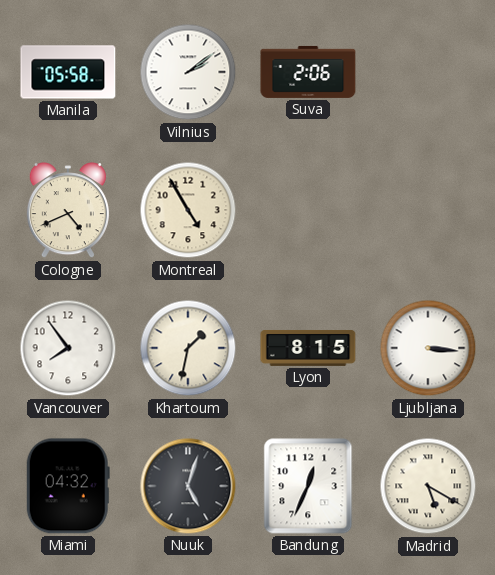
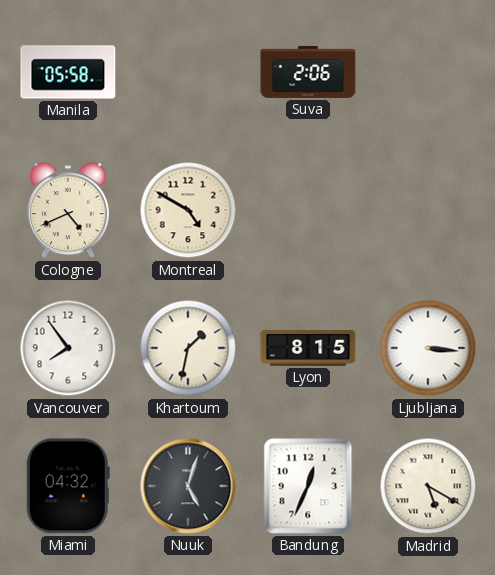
Vilnius: 2:09 -> none
Montreal: 4:55 -> 4:50
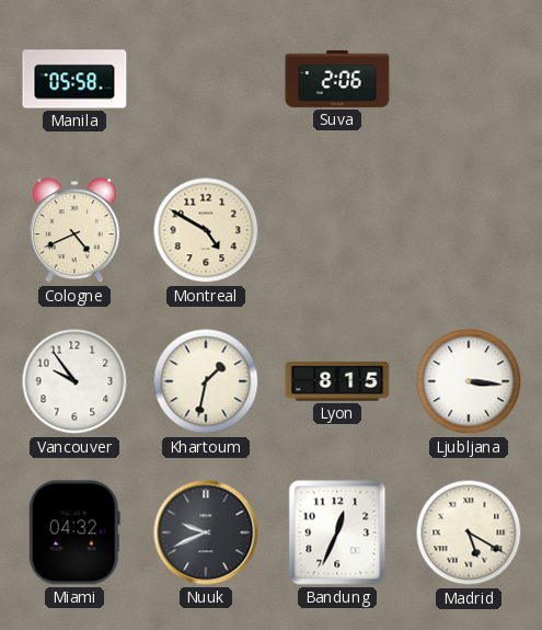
Vancouver: 7:54 -> 9:54
Nuuk: 5:03 -> 9:41
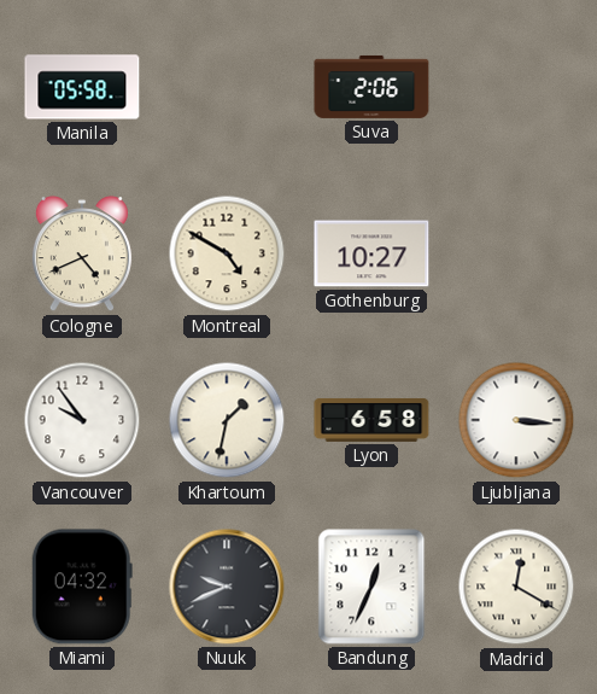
Gothenburg: none -> 10:27
Lyon: 8:15 -> 6:58
Madrid: 5:20 -> 12:20
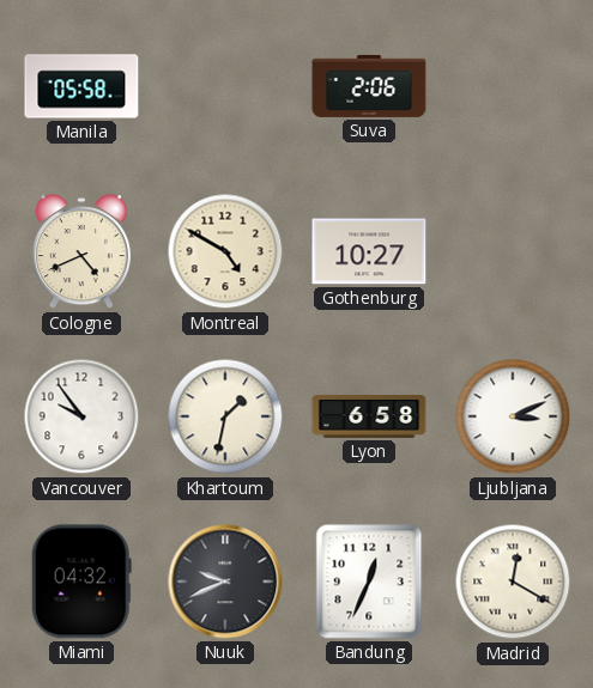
Ljubljana: 3:16 -> 3:11
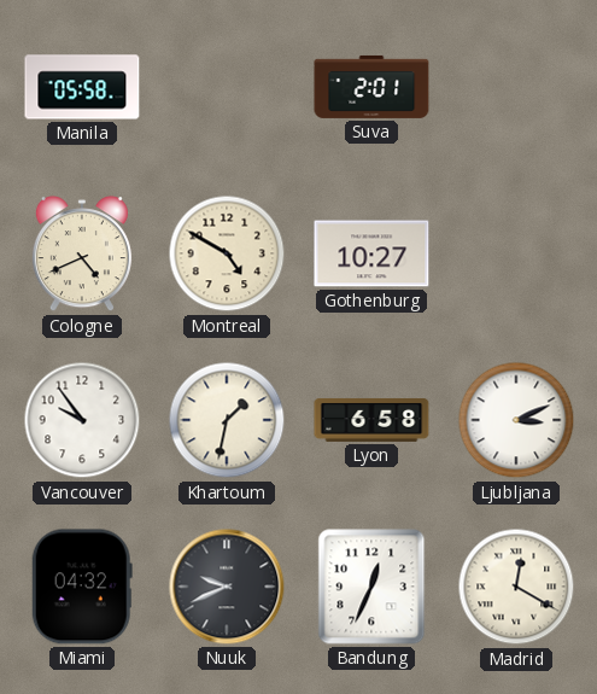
Suva: 2:06 -> 2:01
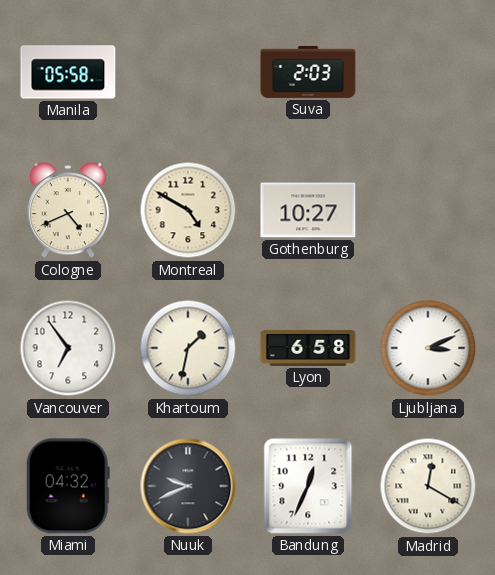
Suva: 2:01 -> 2:03
Vancouver: 9:54 -> 6:54
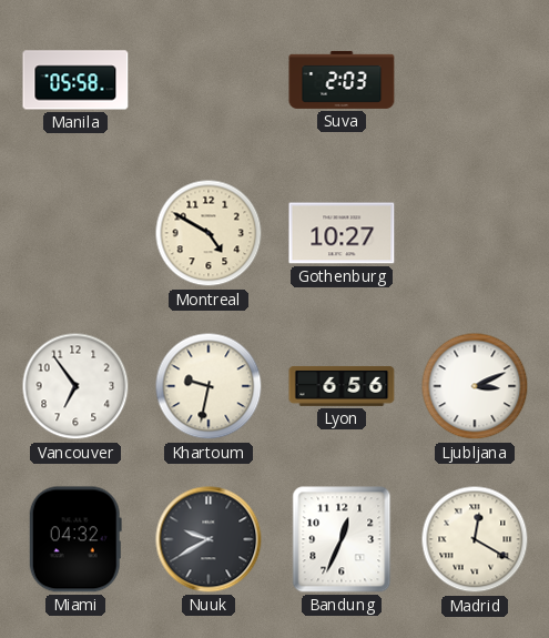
Cologne: 4:41 -> none
Khartoum: 1:32 -> 9:32
Lyon: 6:58 -> 6:56
Nuuk: 9:41 -> 9:40
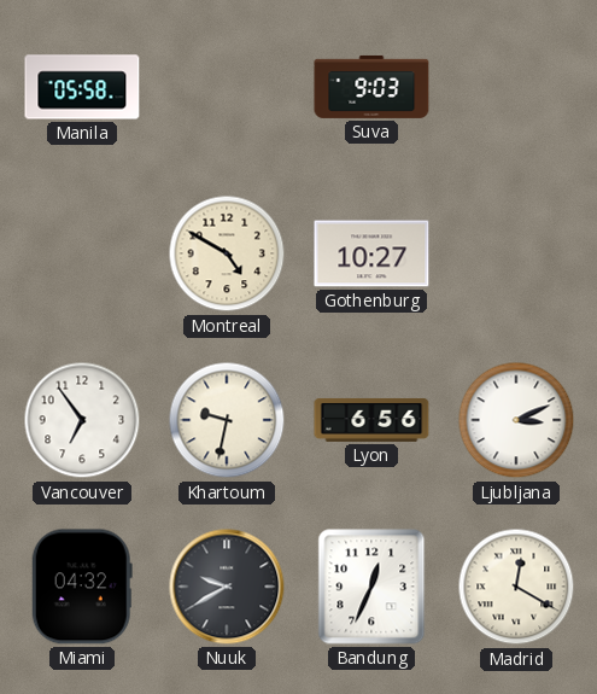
Suva: 2:03 -> 9:03
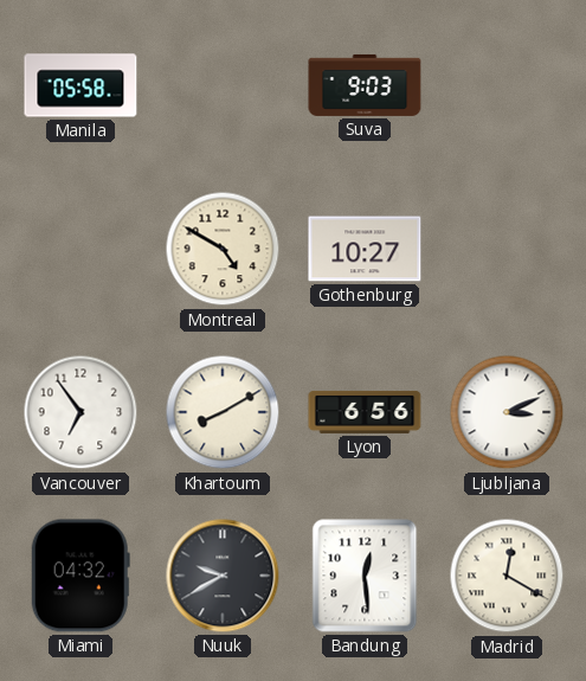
Khartoum: 9:32 -> 8:10
Bandung: 12:34 -> 12:29
